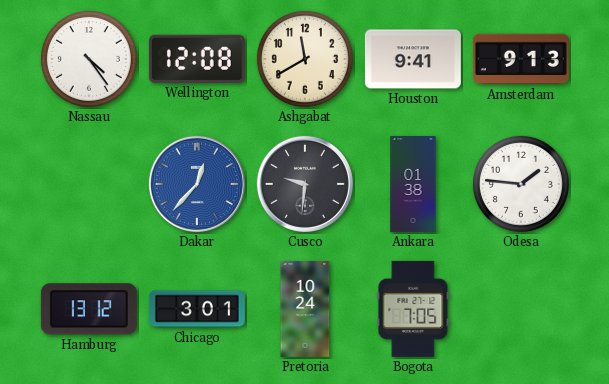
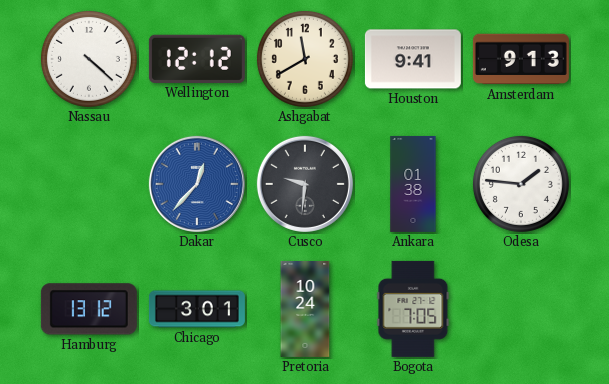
Nassau: 4:24 -> 4:22
Wellington: 12:08 -> 12:12
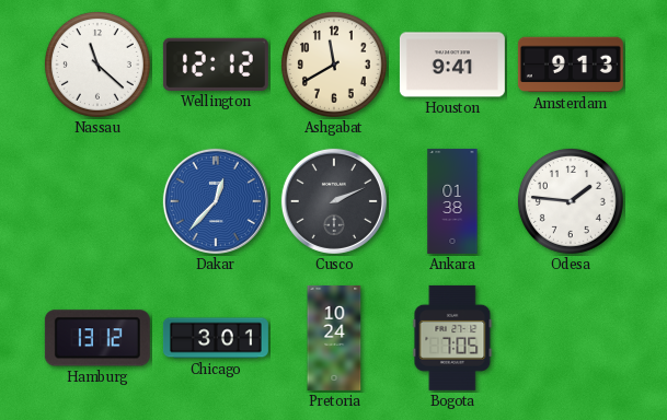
Nassau: 4:22 -> 11:22
Cusco: 9:31 -> 2:11
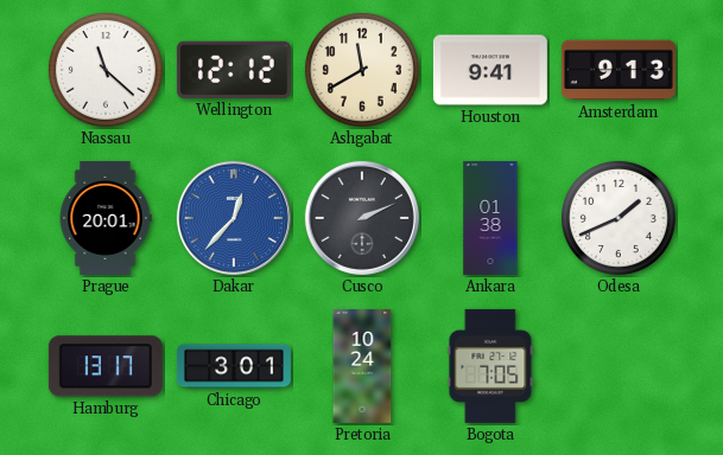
Prague: none -> 20:01
Odesa: 1:46 -> 1:41
Hamburg: 13:12 -> 13:17
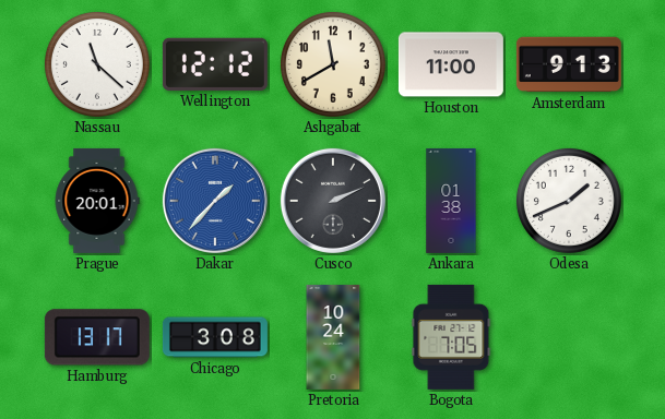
Houston: 9:41 -> 11:00
Dakar: 12:37 -> 1:37
Chicago: 3:01 -> 3:08
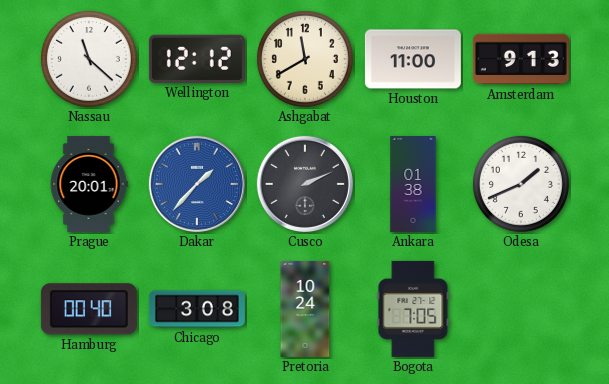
Hamburg: 13:17 -> 00:40
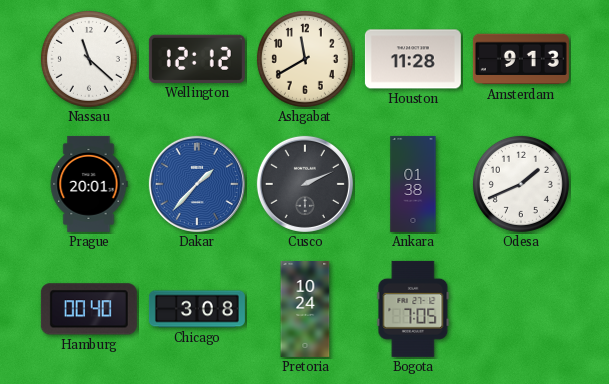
Houston: 11:00 -> 11:28
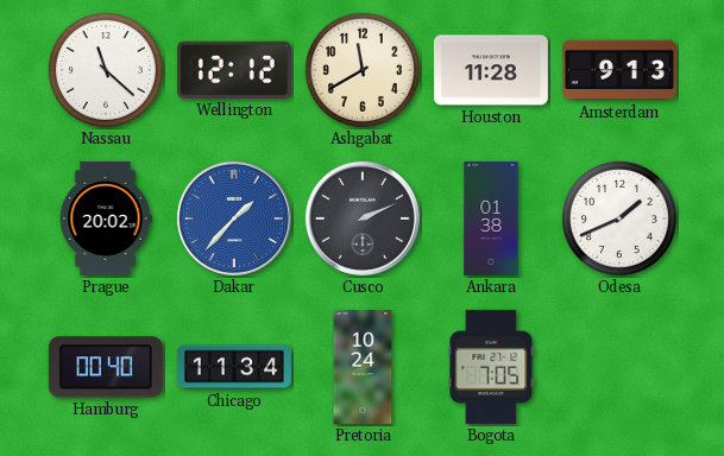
Prague: 20:01 -> 20:02
Chicago: 3:08 -> 11:34
